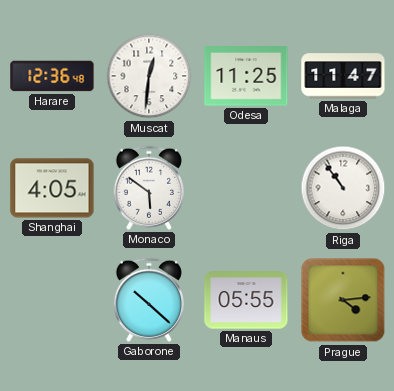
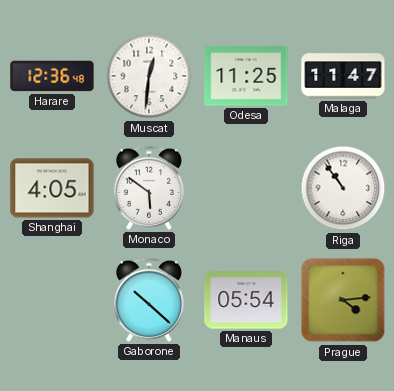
Manaus: 05:55 -> 05:54
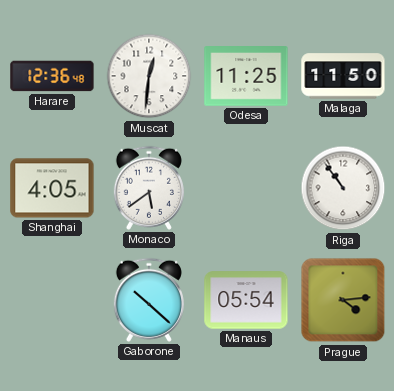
Malaga: 11:47 -> 11:50
Monaco: 5:51 -> 5:39
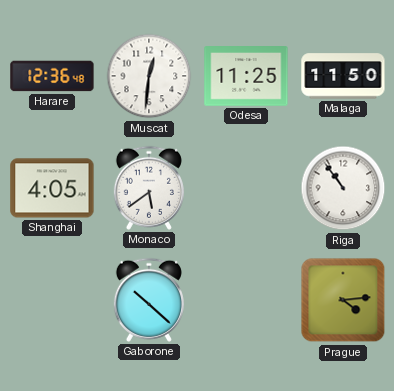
Manaus: 05:54 -> none
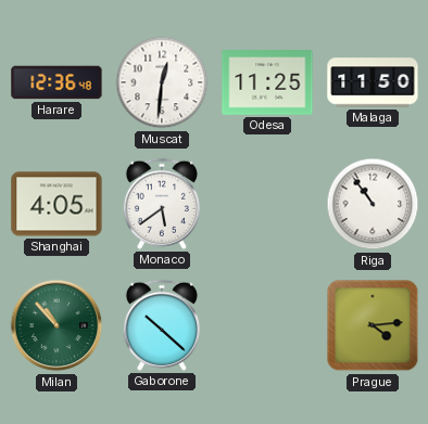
Milan: none -> 10:53
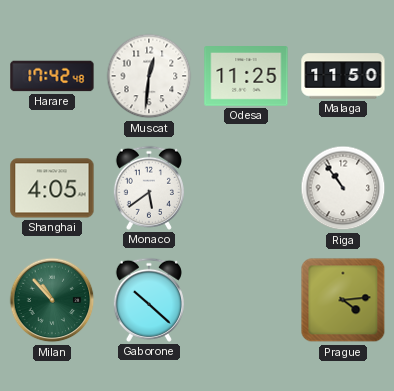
Harare: 12:36 -> 17:42
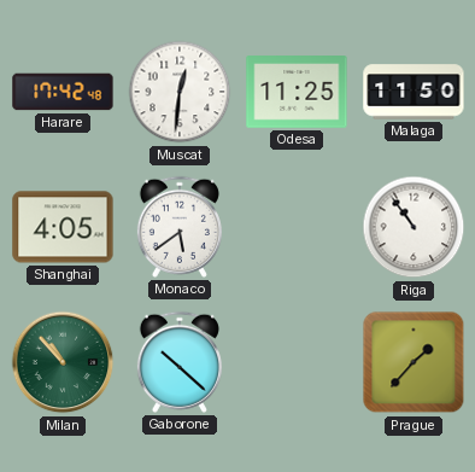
Prague: 4:14 -> 1:37
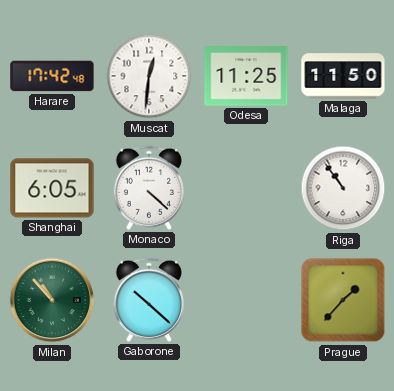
Shanghai: 4:05 -> 6:05
Monaco: 5:39 -> 4:22
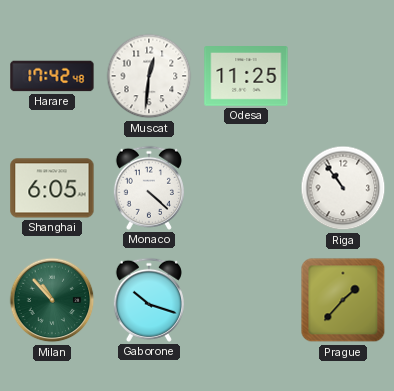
Malaga: 11:50 -> none
Gaborone: 10:22 -> 10:18
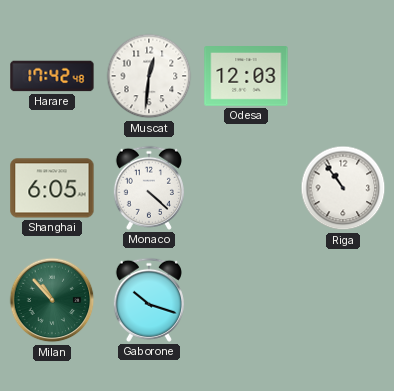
Odesa: 11:25 -> 12:03
Prague: 1:37 -> none
